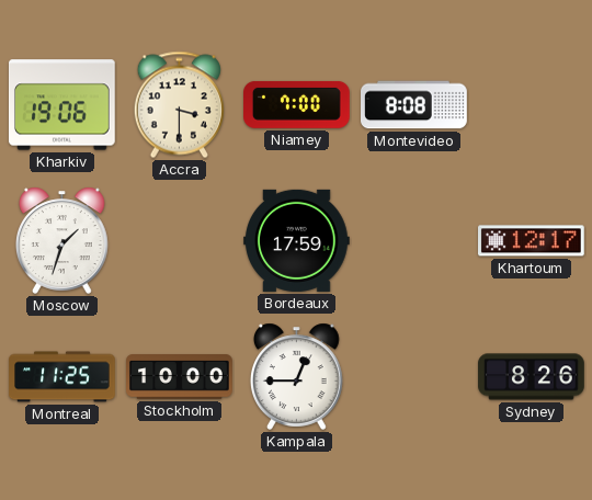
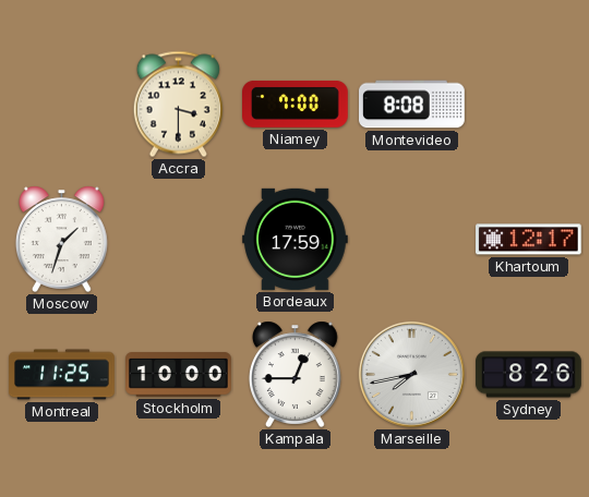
Kharkiv: 19:06 -> none
Marseille: none -> 7:43
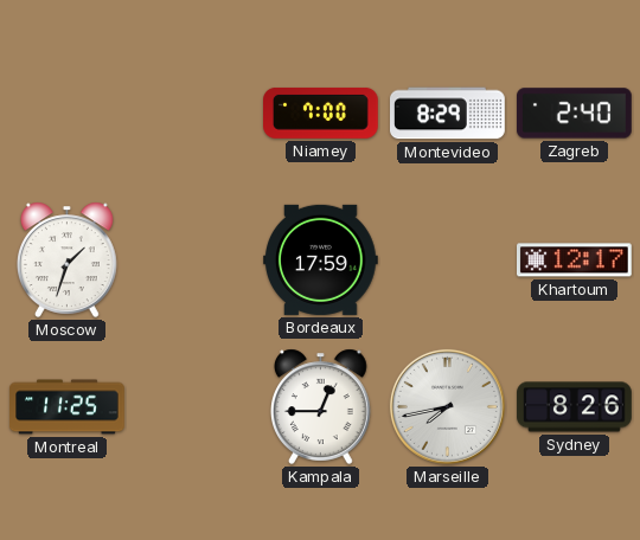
Accra: 3:30 -> none
Montevideo: 8:08 -> 8:29
Zagreb: none -> 2:40
Stockholm: 10:00 -> none
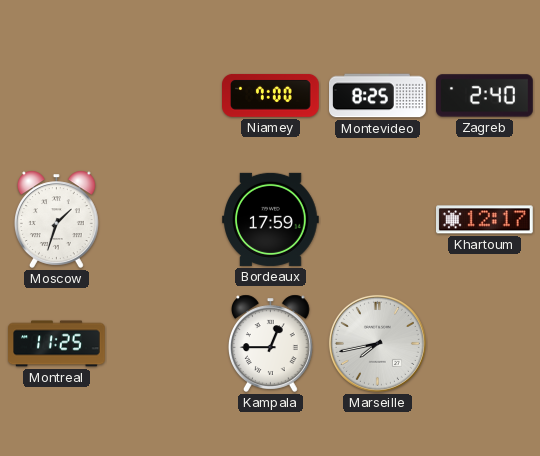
Montevideo: 8:29 -> 8:25
Sydney: 8:26 -> none
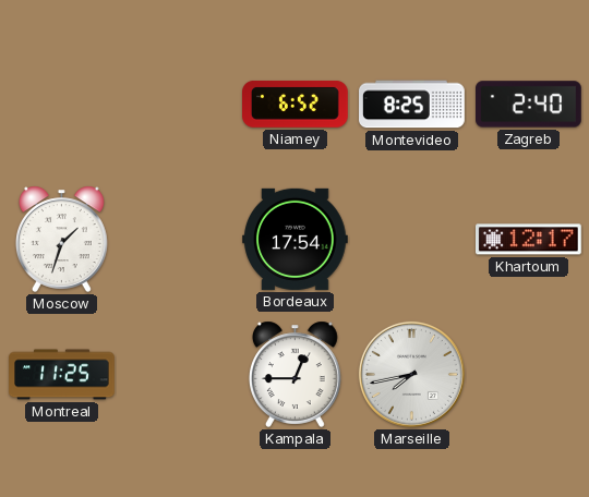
Niamey: 7:00 -> 6:52
Bordeaux: 17:59 -> 17:54
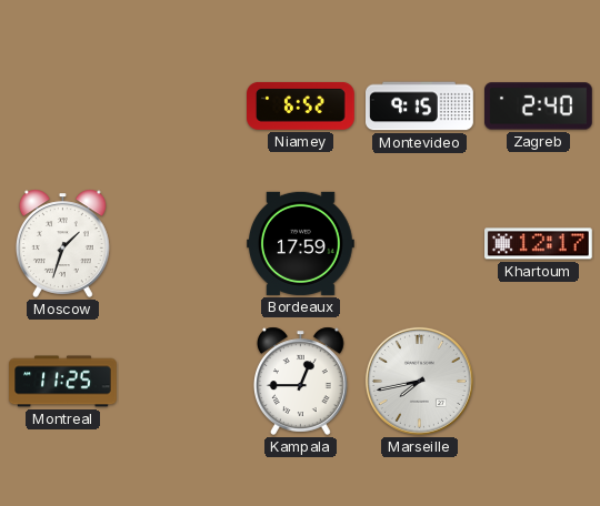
Montevideo: 8:25 -> 9:15
Bordeaux: 17:54 -> 17:59
